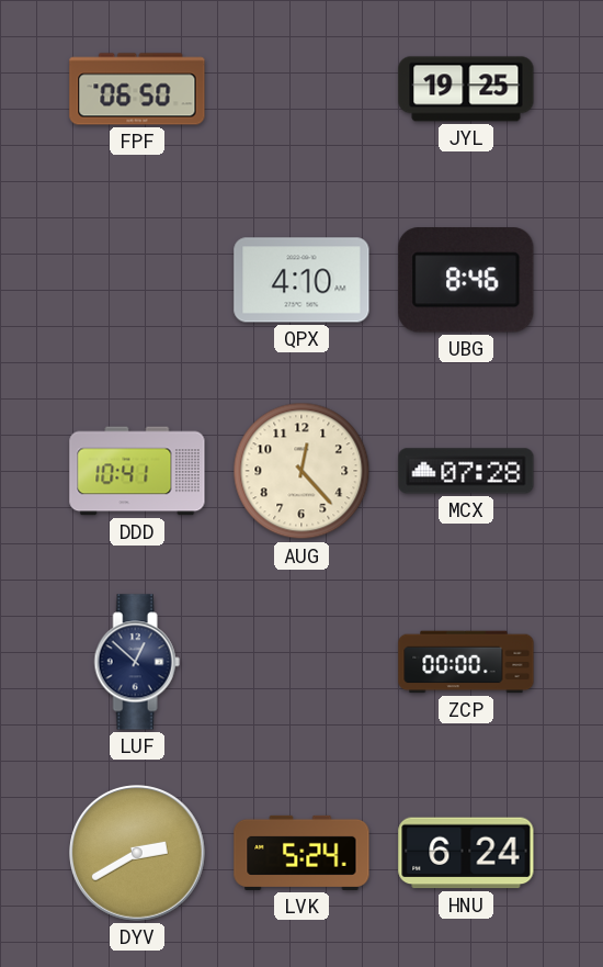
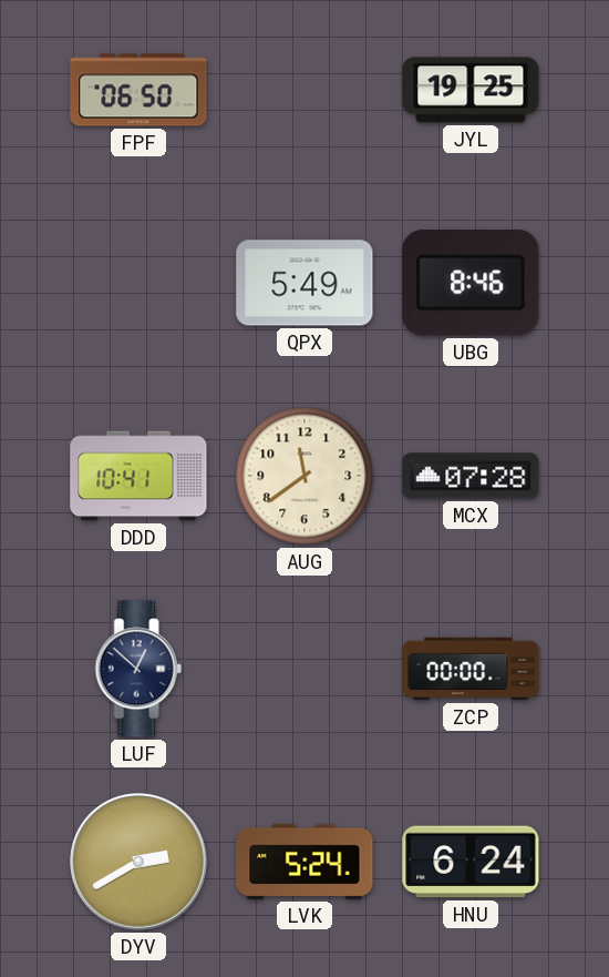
QPX: 4:10 -> 5:49
AUG: 12:23 -> 11:39
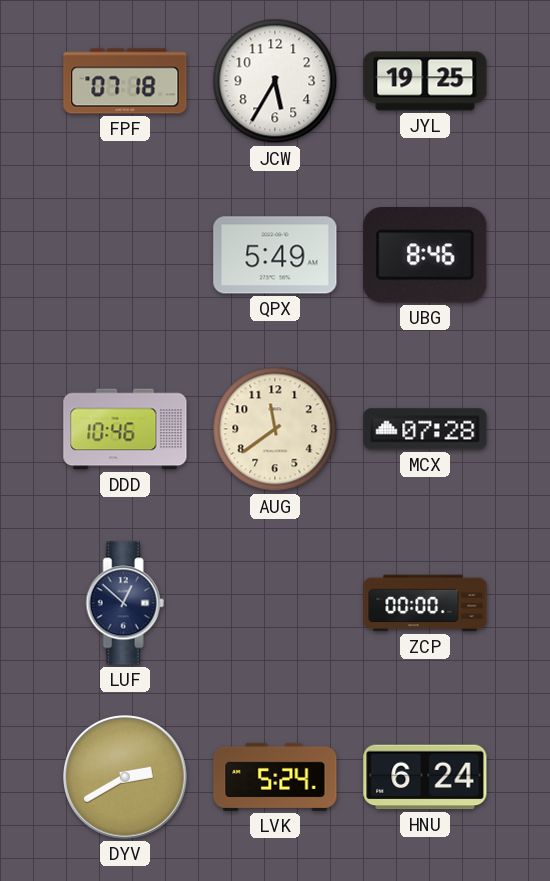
FPF: 06:50 -> 07:18
JCW: none -> 5:35
DDD: 10:41 -> 10:46
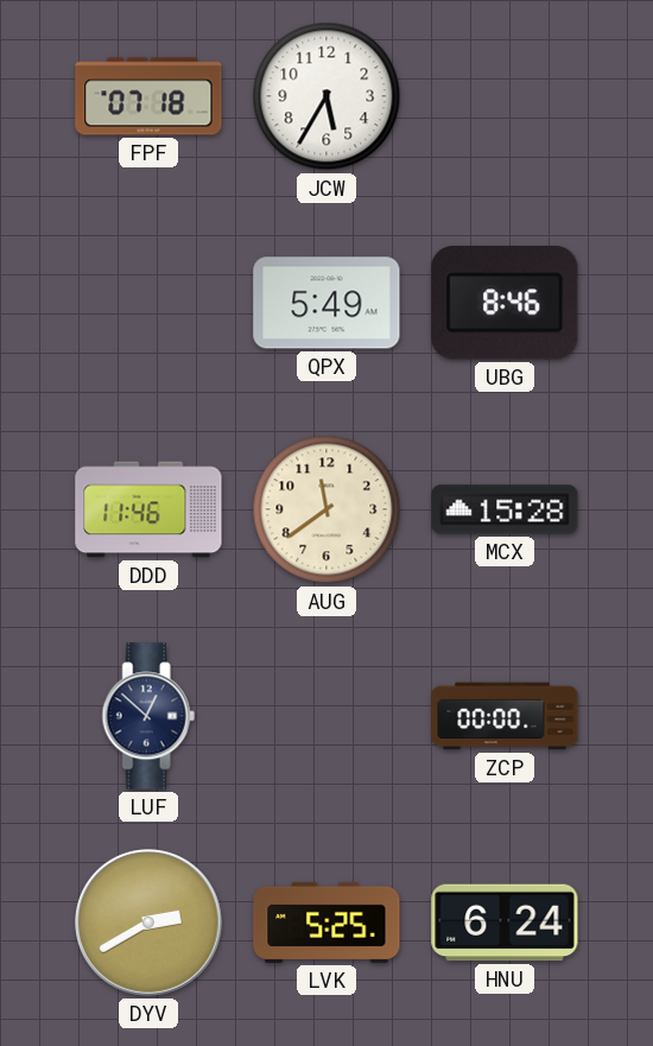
JYL: 19:25 -> none
DDD: 10:46 -> 11:46
MCX: 07:28 -> 15:28
LVK: 5:24 -> 5:25
